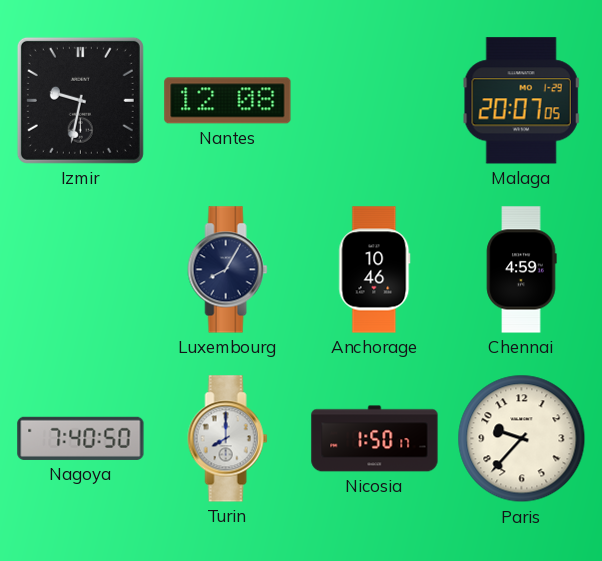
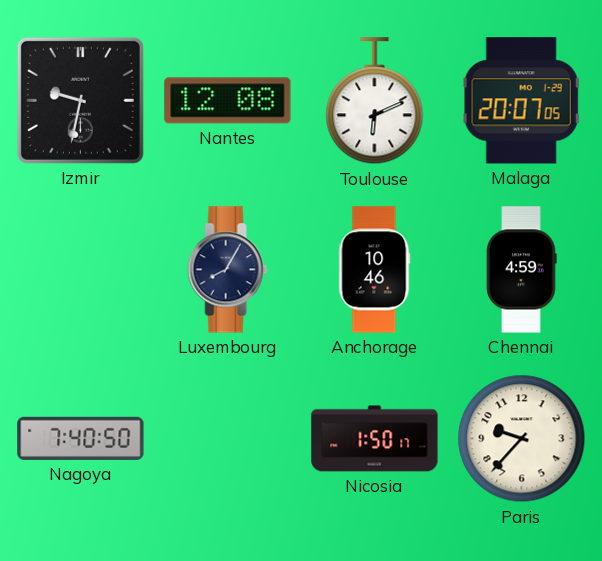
Toulouse: none -> 6:11
Turin: 8:00 -> none
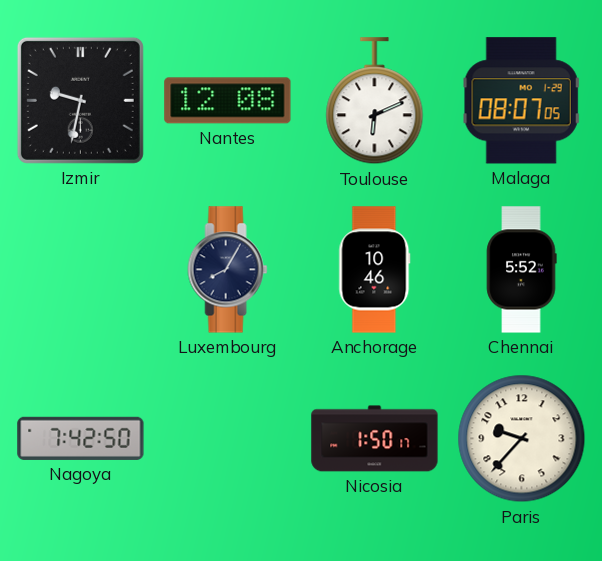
Malaga: 20:07 -> 08:07
Chennai: 4:59 -> 5:52
Nagoya: 7:40 -> 7:42
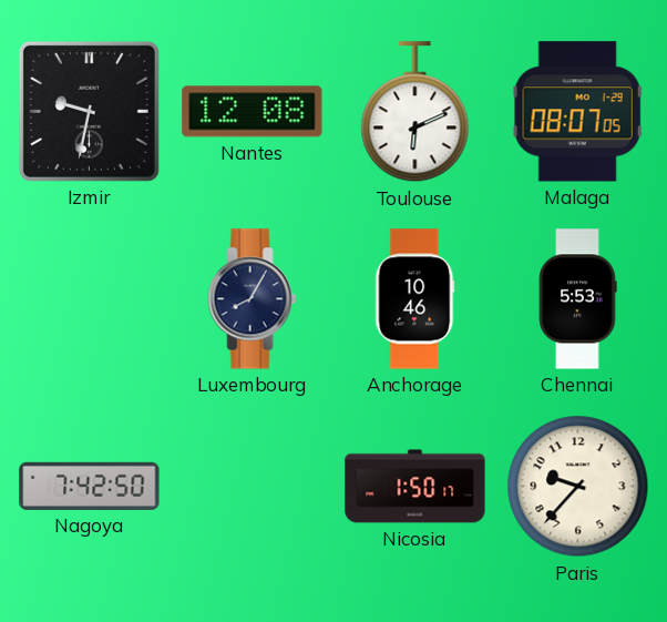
Chennai: 5:52 -> 5:53
